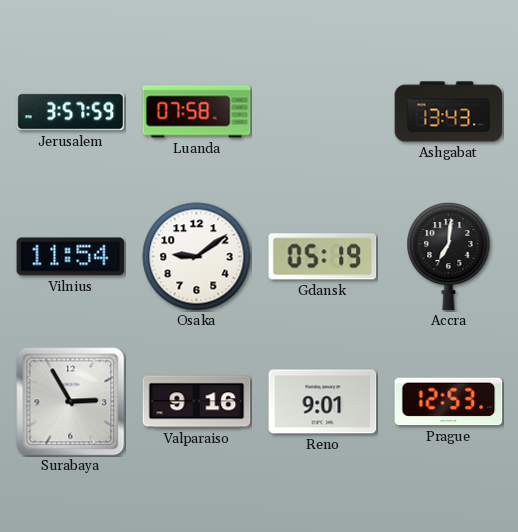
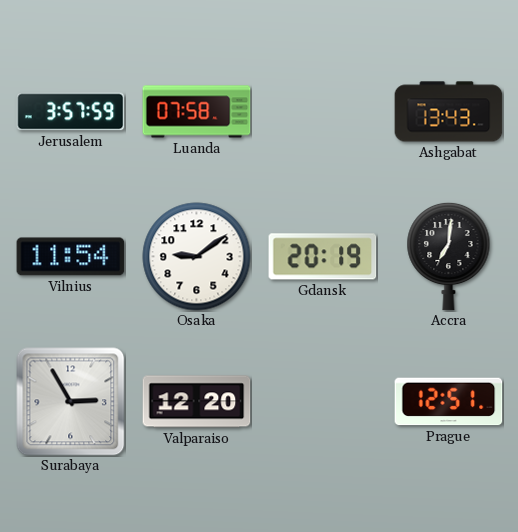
Gdansk: 05:19 -> 20:19
Valparaiso: 9:16 -> 12:20
Reno: 9:01 -> none
Prague: 12:53 -> 12:51
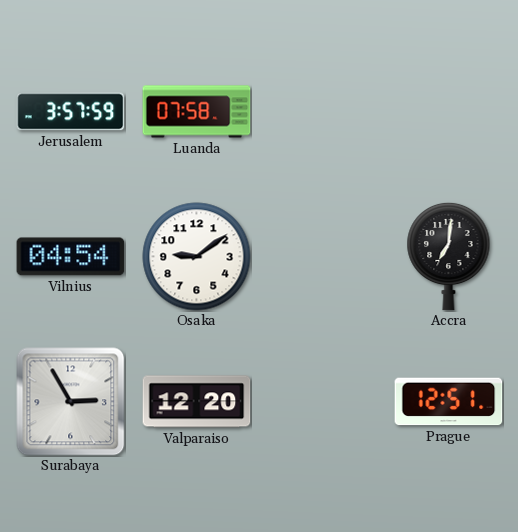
Ashgabat: 13:43 -> none
Vilnius: 11:54 -> 04:54
Gdansk: 20:19 -> none
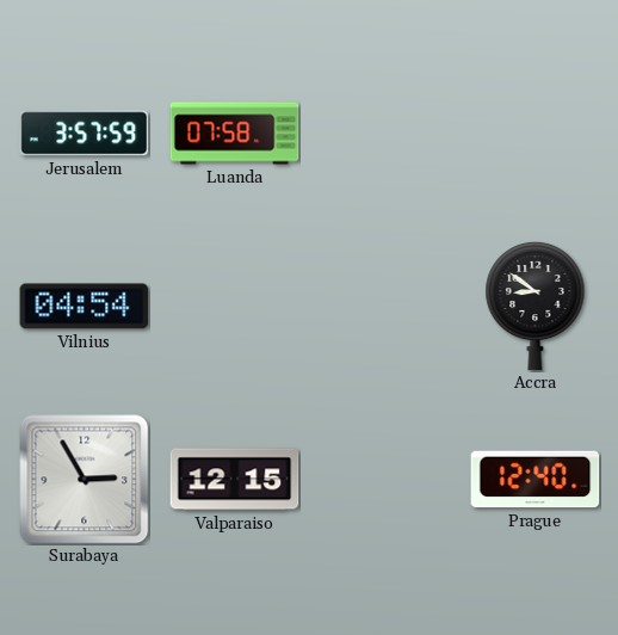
Osaka: 9:09 -> none
Accra: 7:01 -> 8:51
Valparaiso: 12:20 -> 12:15
Prague: 12:51 -> 12:40
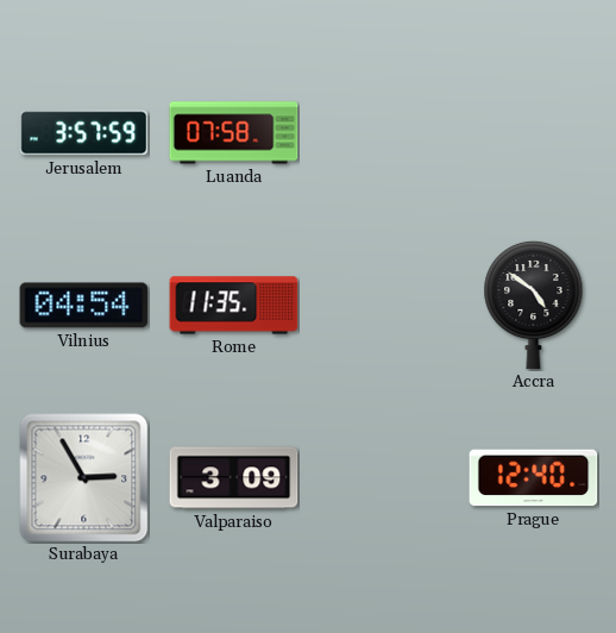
Rome: none -> 11:35
Accra: 8:51 -> 4:51
Valparaiso: 12:15 -> 3:09
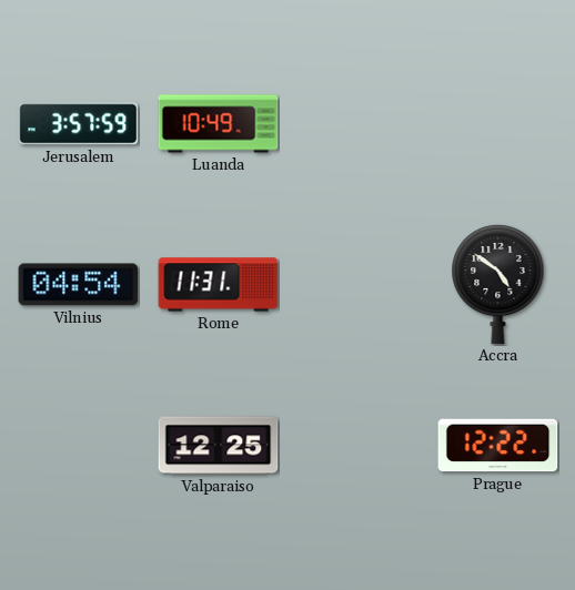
Luanda: 07:58 -> 10:49
Rome: 11:35 -> 11:31
Surabaya: 2:55 -> none
Valparaiso: 3:09 -> 12:25
Prague: 12:40 -> 12:22
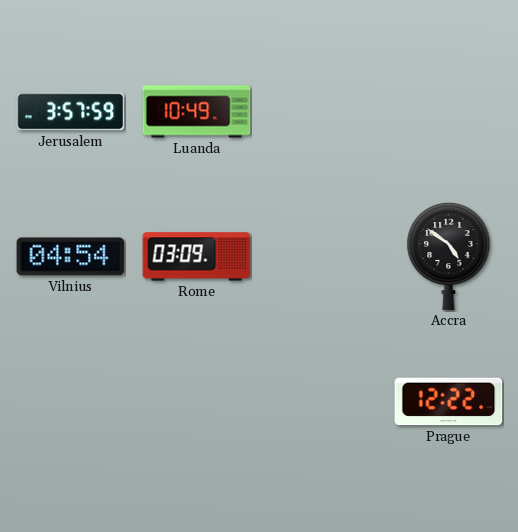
Rome: 11:31 -> 03:09
Valparaiso: 12:25 -> none
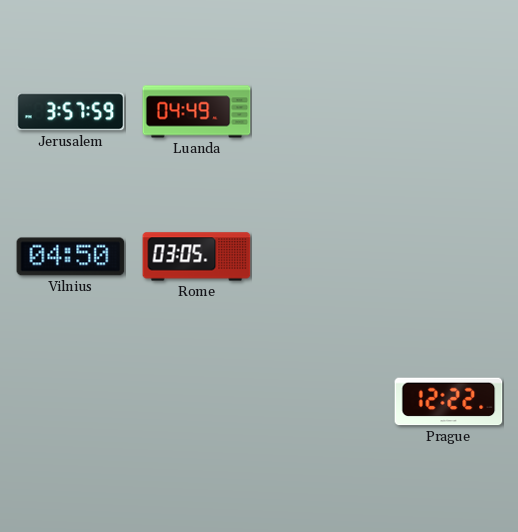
Luanda: 10:49 -> 04:49
Vilnius: 04:54 -> 04:50
Rome: 03:09 -> 03:05
Accra: 4:51 -> none
